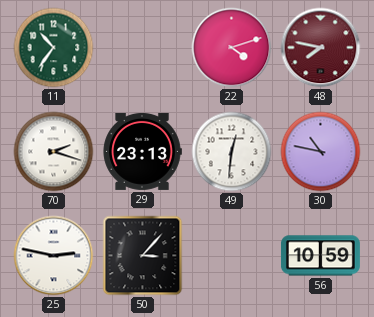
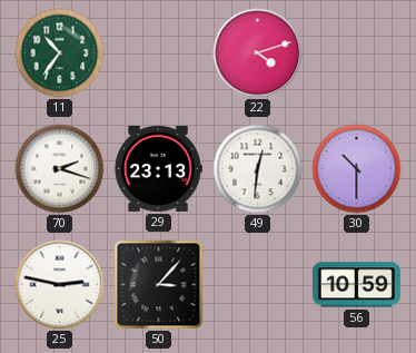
48: 7:47 -> none
30: 10:47 -> 10:30
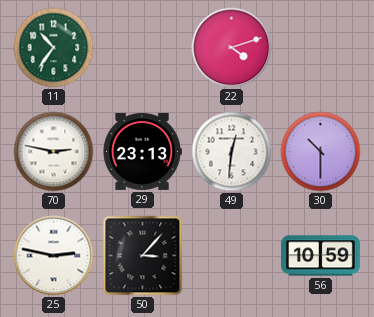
70: 2:18 -> 2:47
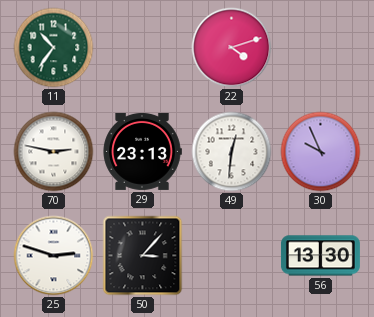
30: 10:30 -> 9:56
25: 2:47 -> 2:48
56: 10:59 -> 13:30
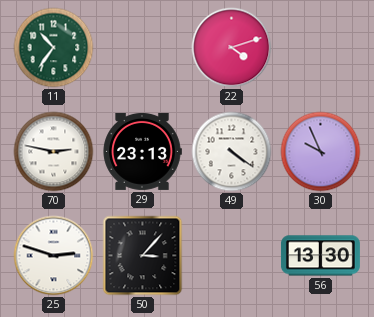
49: 12:31 -> 4:21
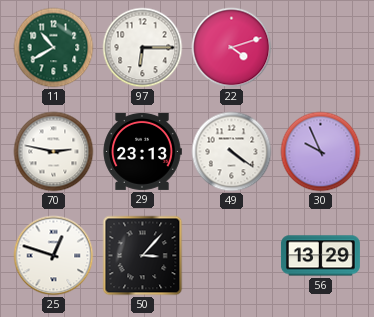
11: 10:36 -> 10:40
97: none -> 6:15
25: 2:48 -> 12:48
56: 13:30 -> 13:29
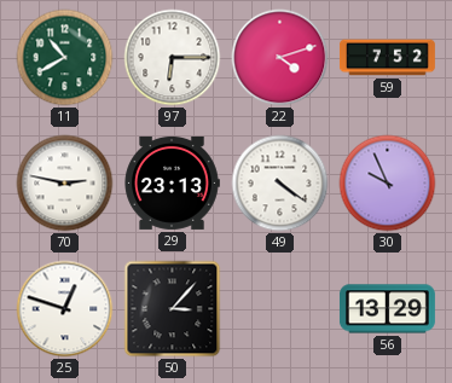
59: none -> 7:52
